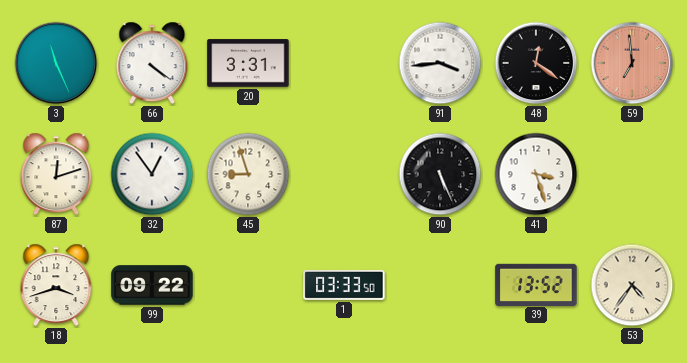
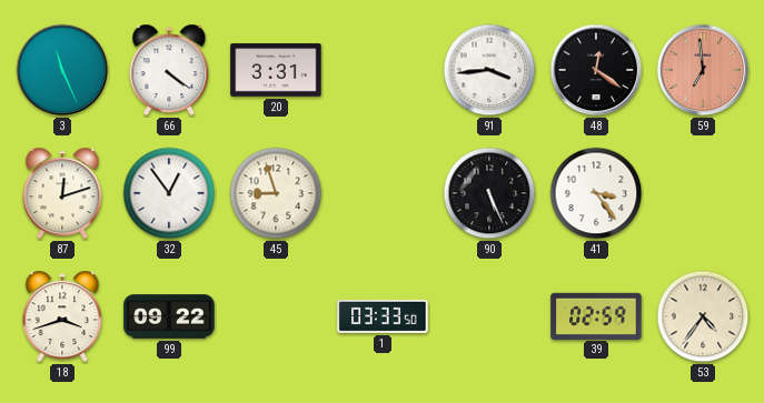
41: 3:27 -> 3:24
39: 13:52 -> 02:59
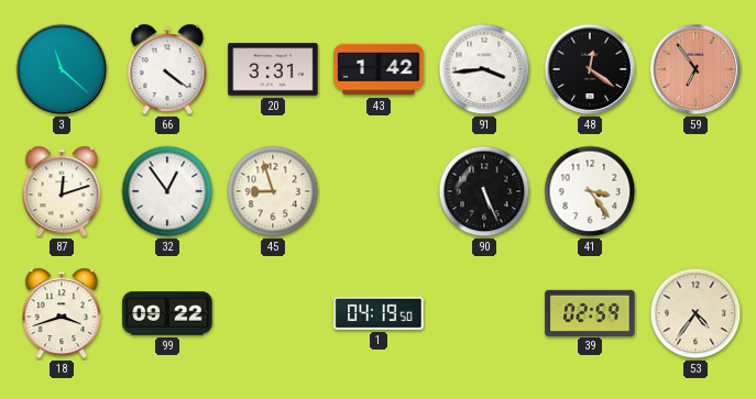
3: 11:26 -> 11:22
43: none -> 1:42
59: 6:59 -> 6:54
1: 03:33 -> 04:19
